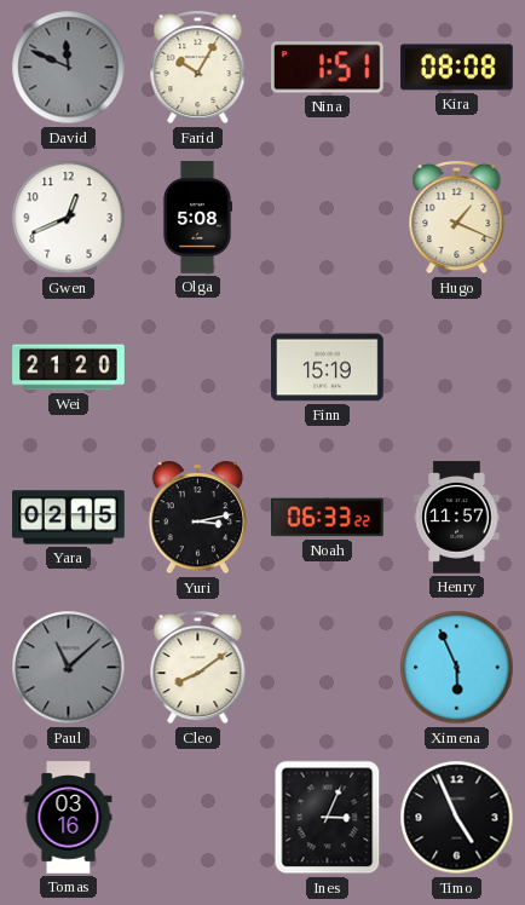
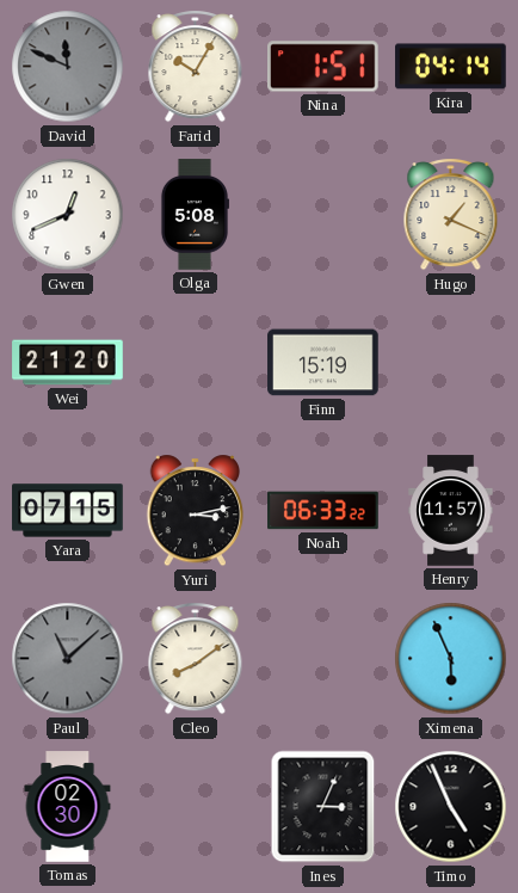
Kira: 08:08 -> 04:14
Yara: 02:15 -> 07:15
Tomas: 03:16 -> 02:30
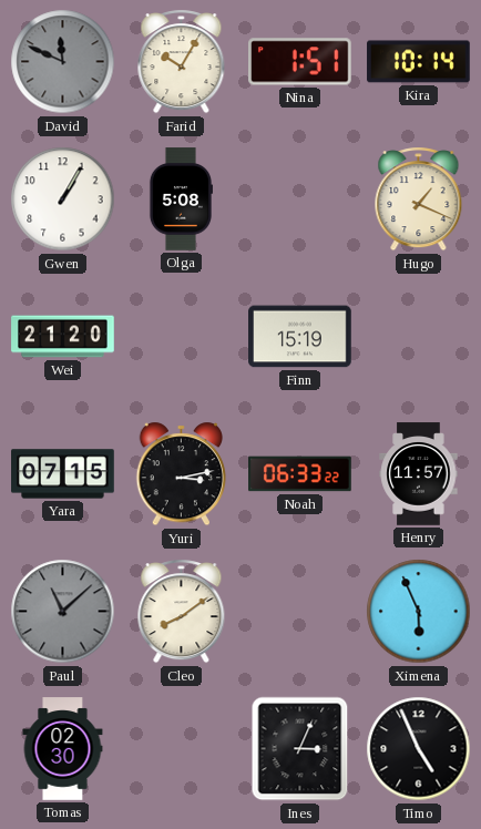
Kira: 04:14 -> 10:14
Gwen: 12:41 -> 1:05
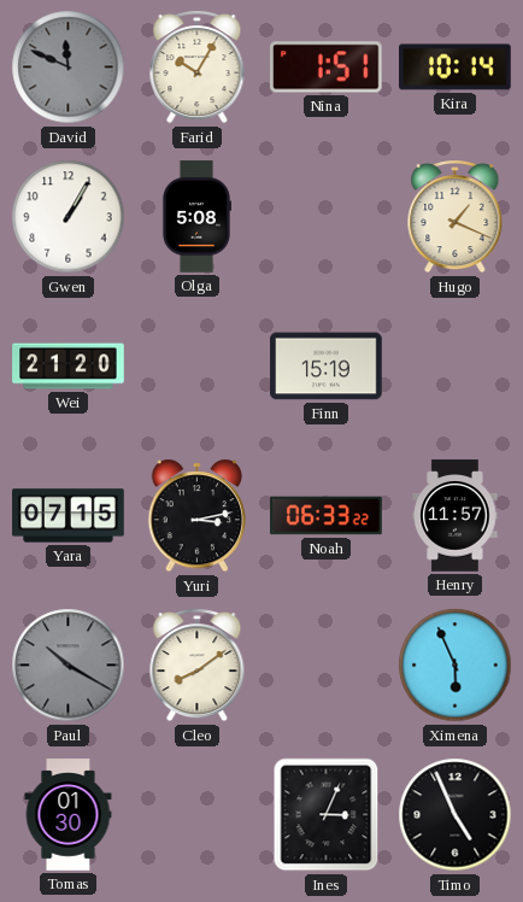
Paul: 11:08 -> 10:20
Tomas: 02:30 -> 01:30
